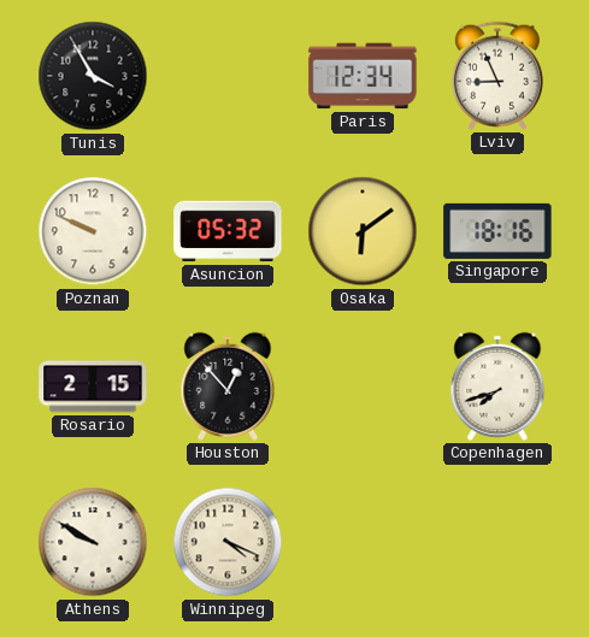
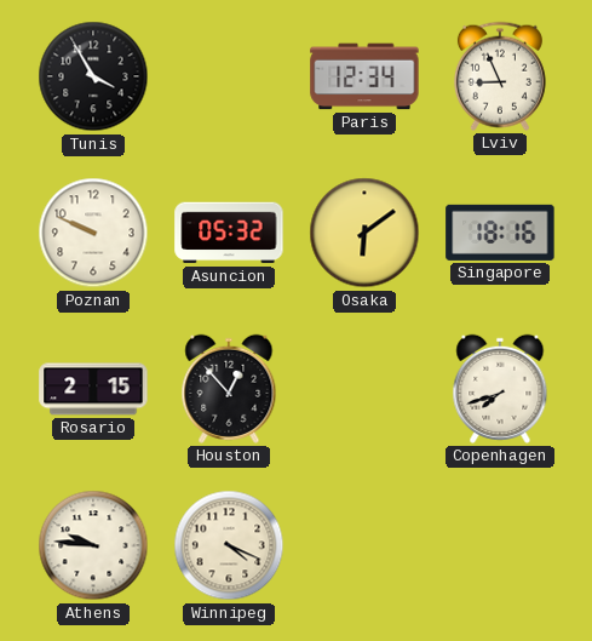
Athens: 9:50 -> 9:46
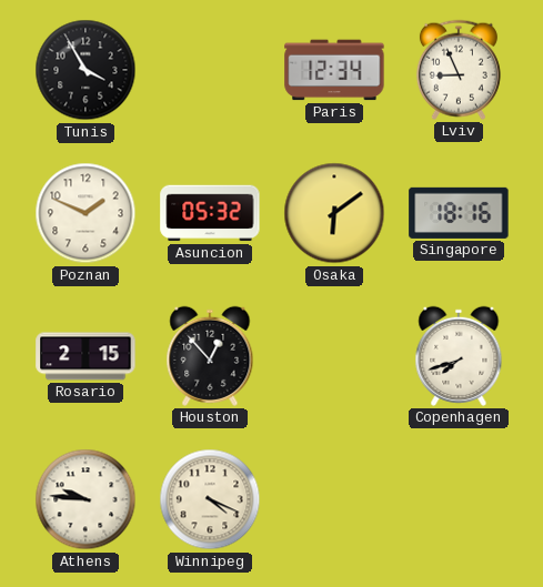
Poznan: 9:49 -> 1:49
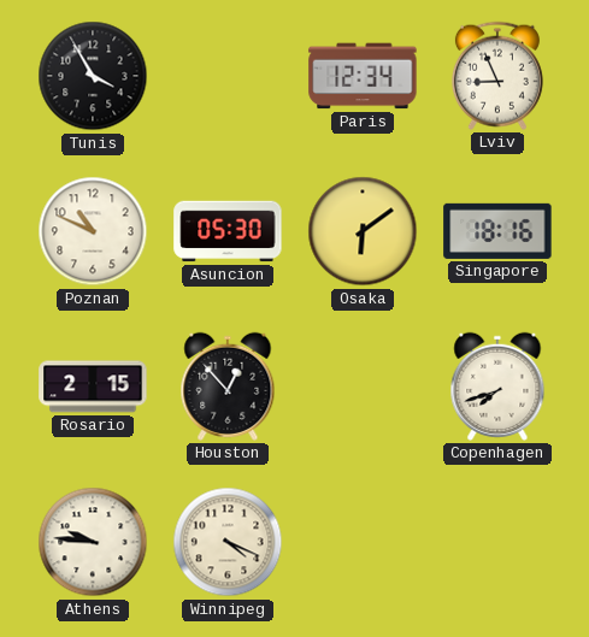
Poznan: 1:49 -> 10:49
Asuncion: 05:32 -> 05:30
